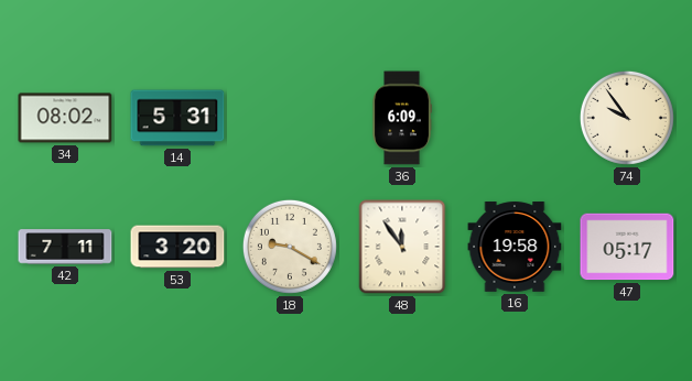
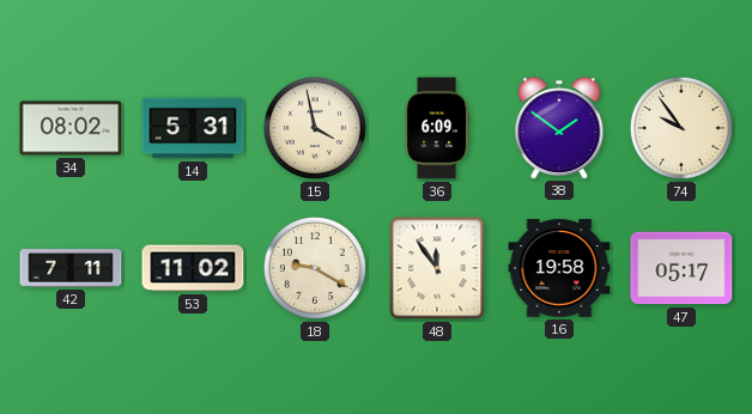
15: none -> 3:58
38: none -> 1:51
53: 3:20 -> 11:02
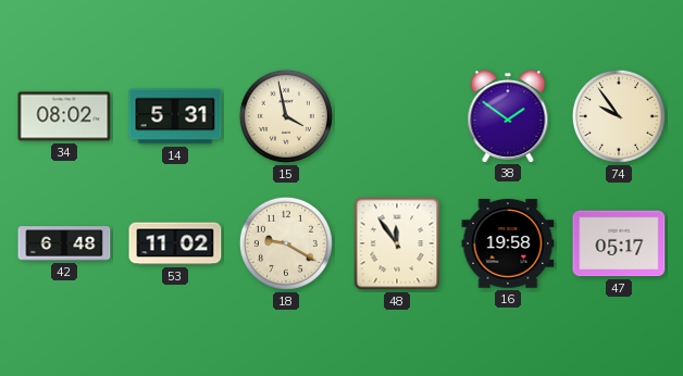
36: 6:09 -> none
42: 7:11 -> 6:48
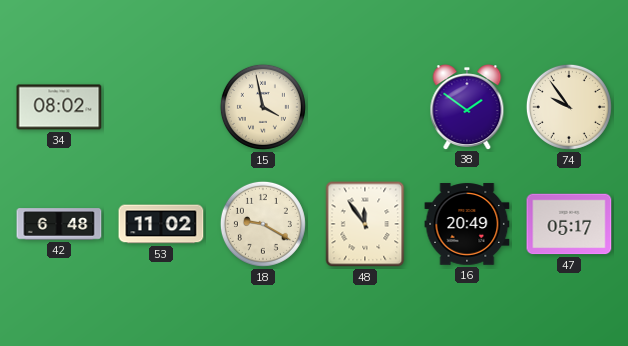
14: 5:31 -> none
16: 19:58 -> 20:49
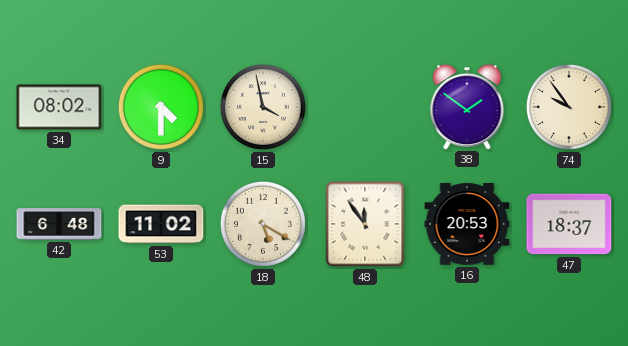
9: none -> 4:30
18: 9:20 -> 5:20
16: 20:49 -> 20:53
47: 05:17 -> 18:37
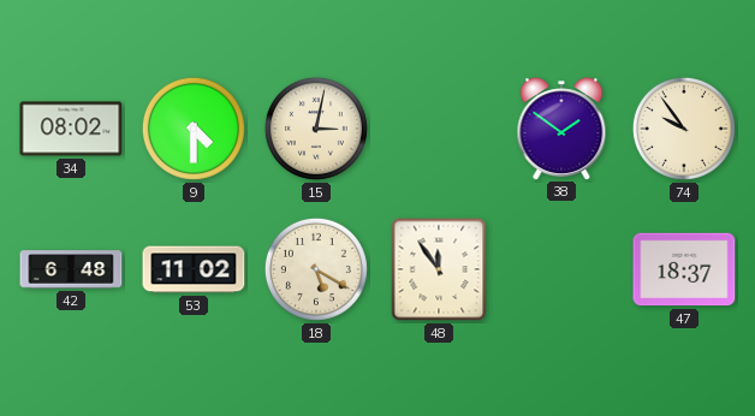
15: 3:58 -> 3:02
16: 20:53 -> none
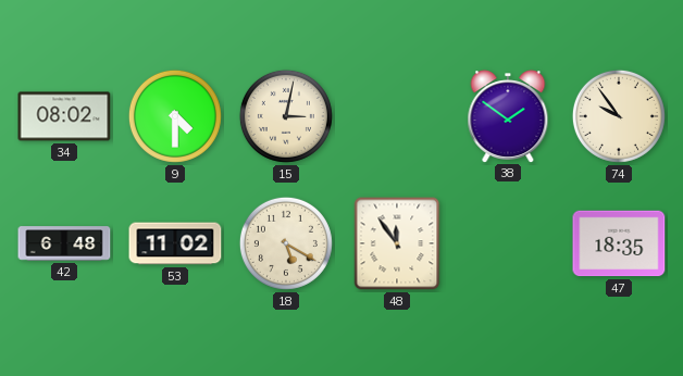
47: 18:37 -> 18:35
